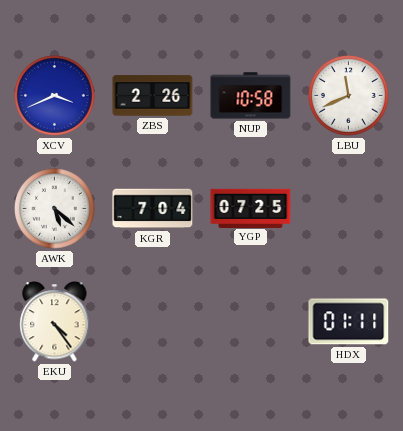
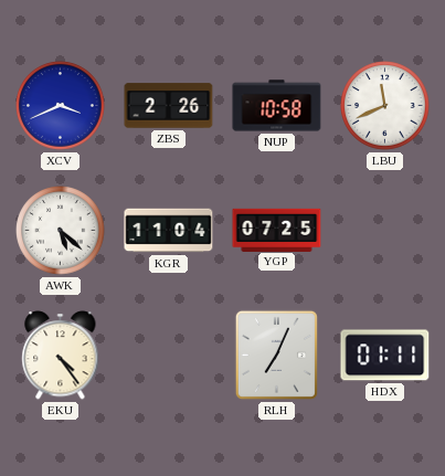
KGR: 7:04 -> 11:04
RLH: none -> 7:04
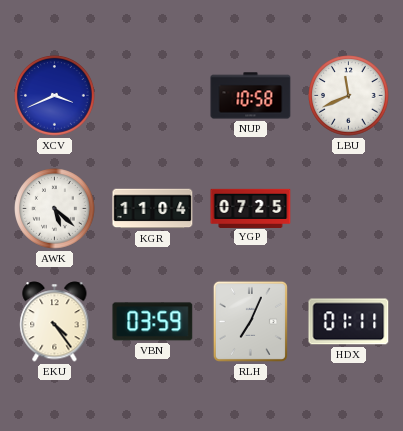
ZBS: 2:26 -> none
VBN: none -> 03:59
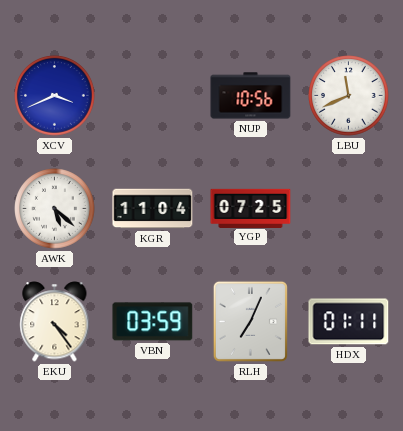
NUP: 10:58 -> 10:56
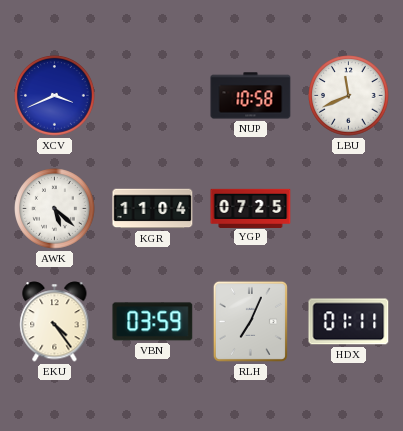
NUP: 10:56 -> 10:58
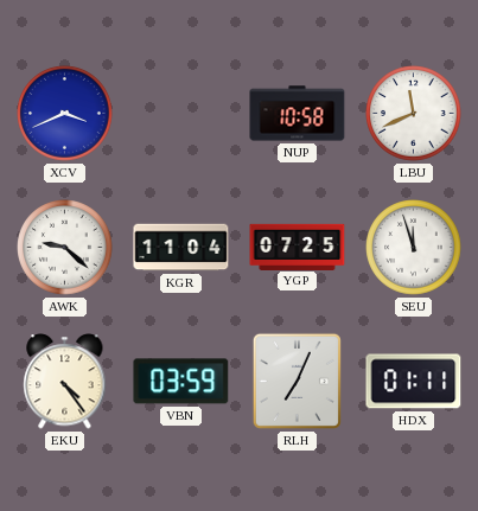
AWK: 5:22 -> 9:22
SEU: none -> 11:57
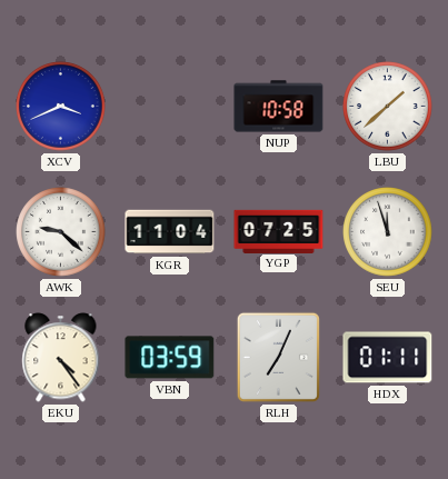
LBU: 11:41 -> 1:38
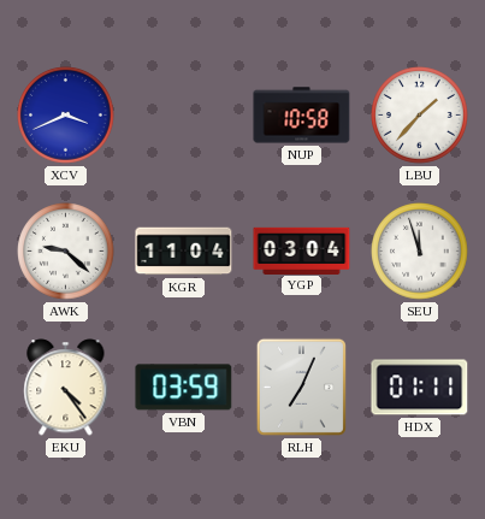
LBU: 1:38 -> 1:37
YGP: 07:25 -> 03:04
